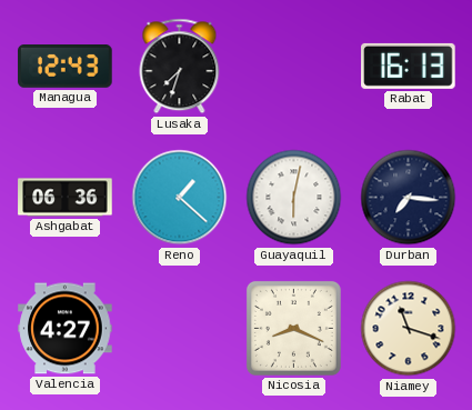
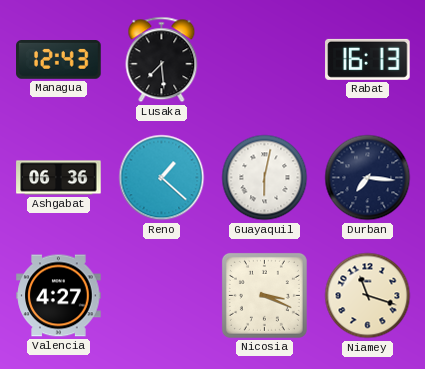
Lusaka: 7:33 -> 7:29
Nicosia: 8:19 -> 3:19
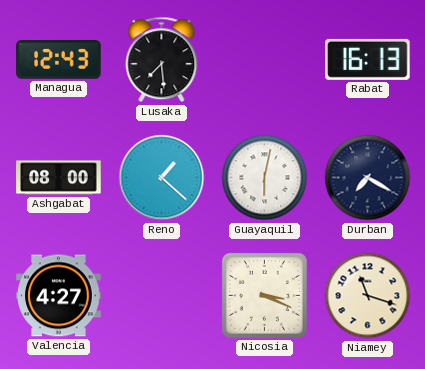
Ashgabat: 06:36 -> 08:00
Durban: 7:16 -> 7:20
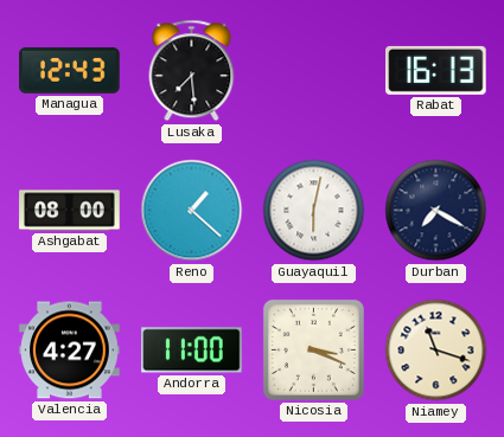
Andorra: none -> 11:00
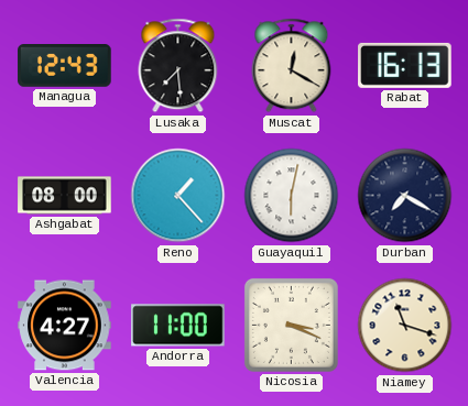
Muscat: none -> 12:20
Reno: 1:22 -> 1:23
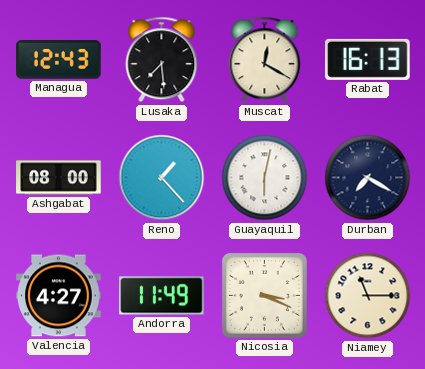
Andorra: 11:00 -> 11:49
Niamey: 11:18 -> 11:15
